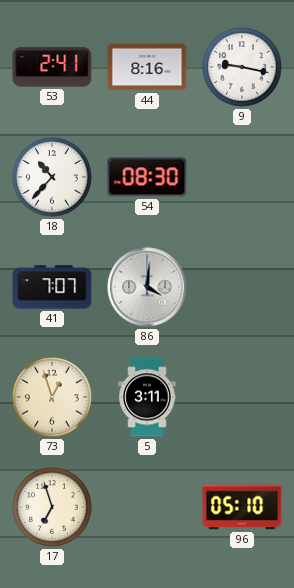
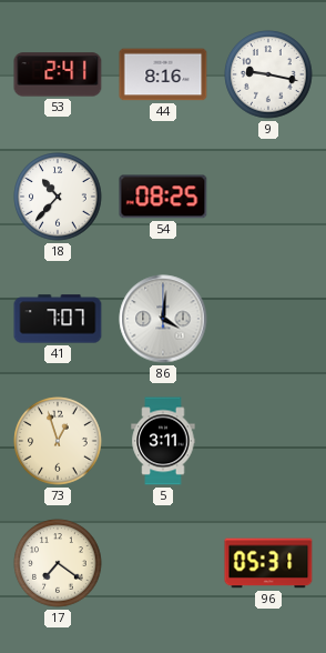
54: 08:30 -> 08:25
17: 6:57 -> 7:21
96: 05:10 -> 05:31
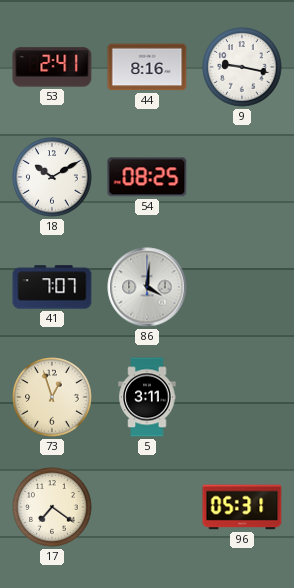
18: 10:37 -> 10:10
